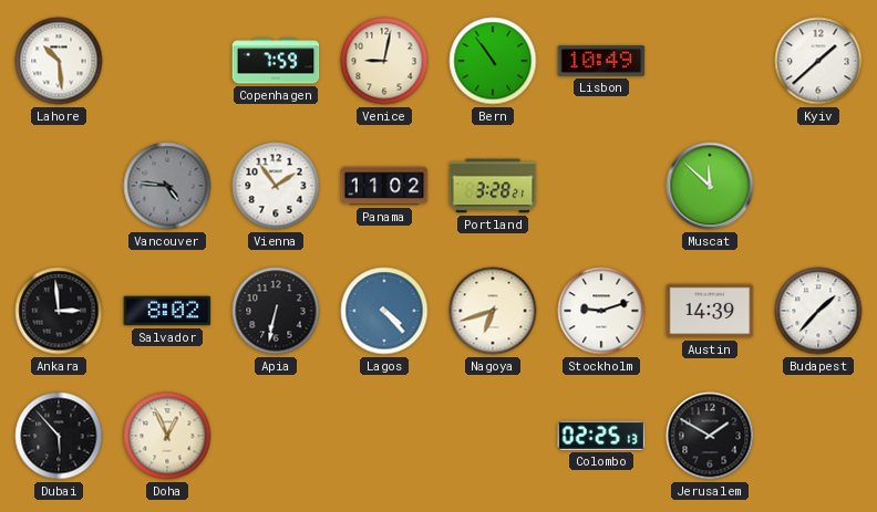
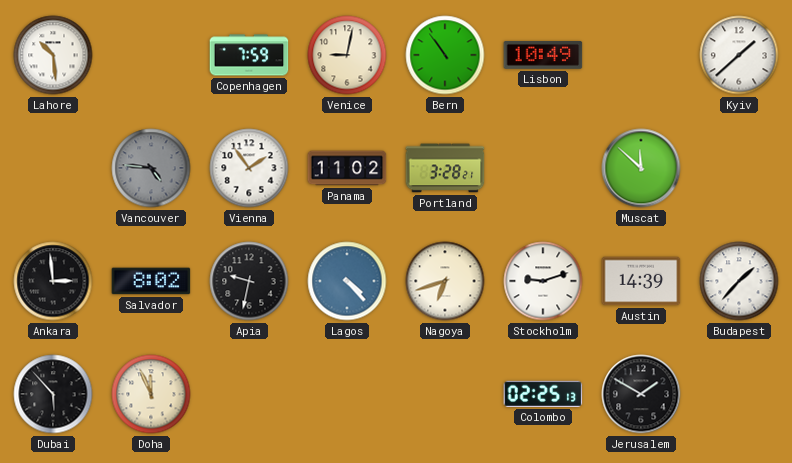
Apia: 6:32 -> 9:32
Doha: 12:56 -> 11:56
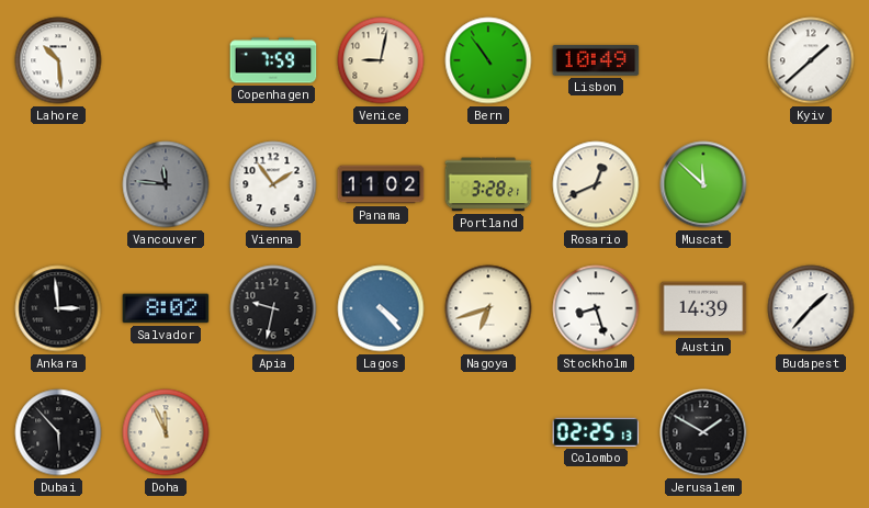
Vancouver: 4:46 -> 11:46
Rosario: none -> 12:41
Stockholm: 9:12 -> 8:27
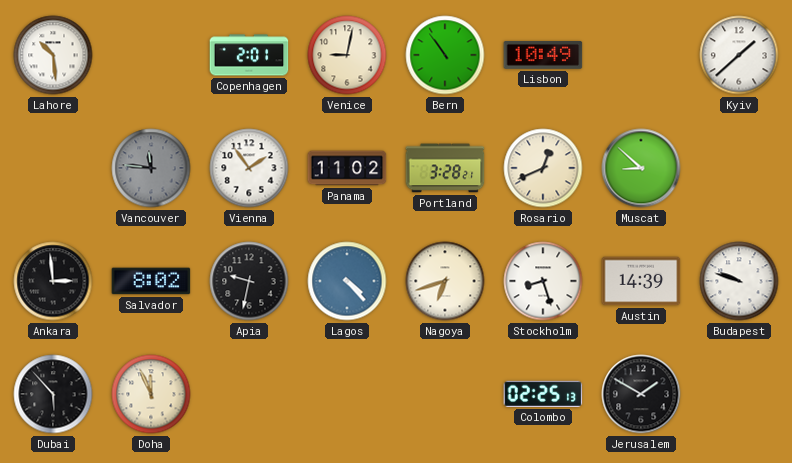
Copenhagen: 7:59 -> 2:01
Muscat: 11:52 -> 8:52
Budapest: 1:37 -> 9:48
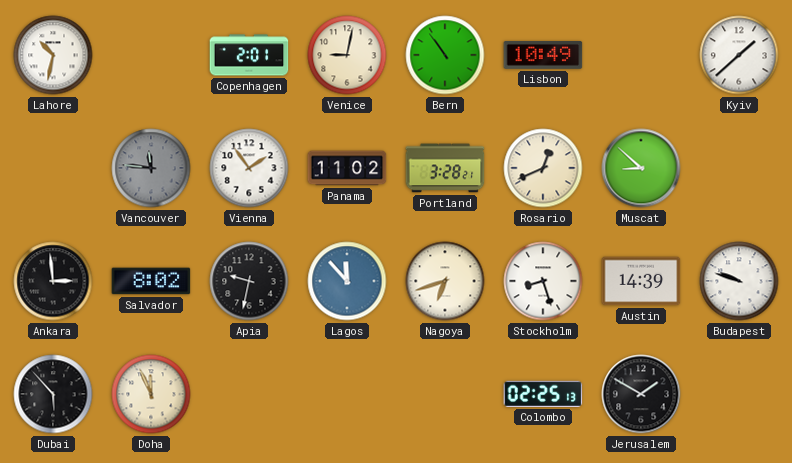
Lahore: 10:29 -> 10:32
Lagos: 4:23 -> 11:53
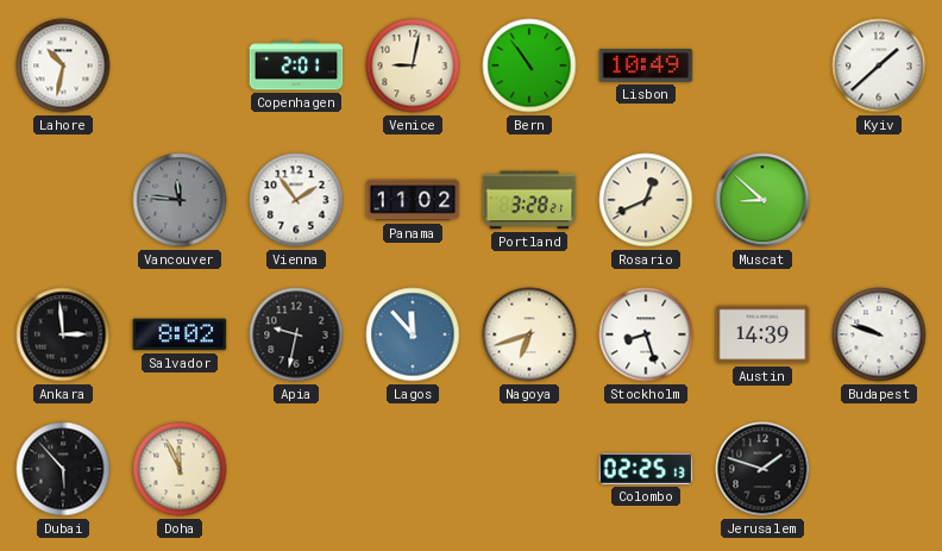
Jerusalem: 1:50 -> 1:48
